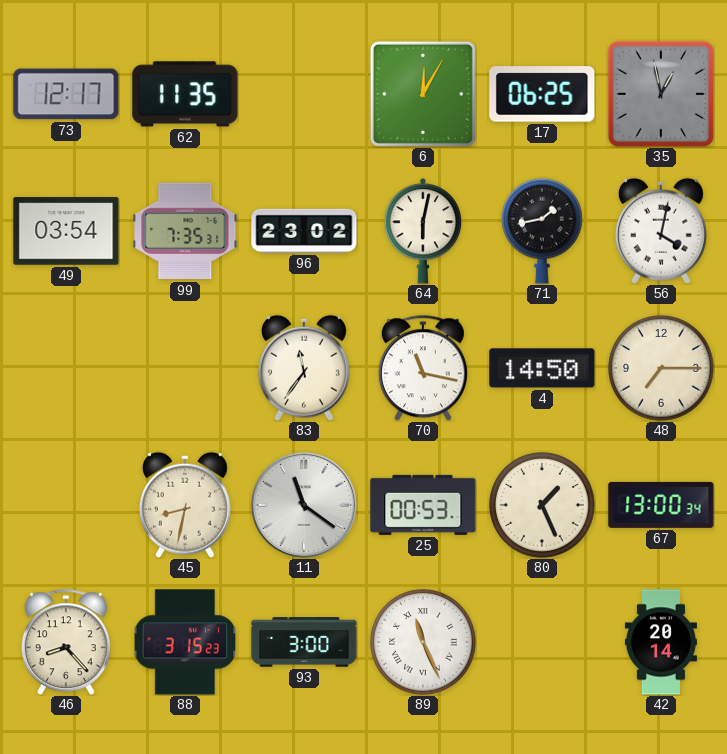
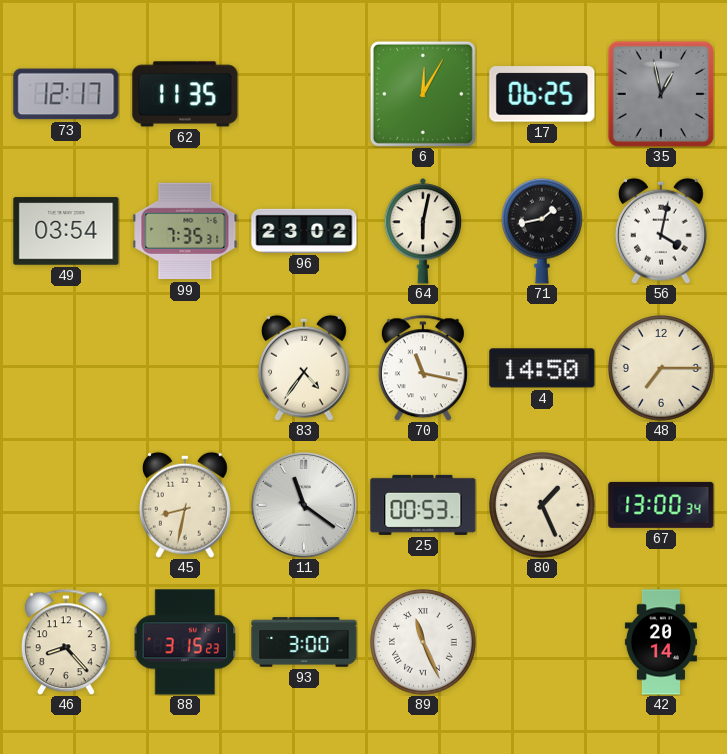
83: 11:36 -> 4:36
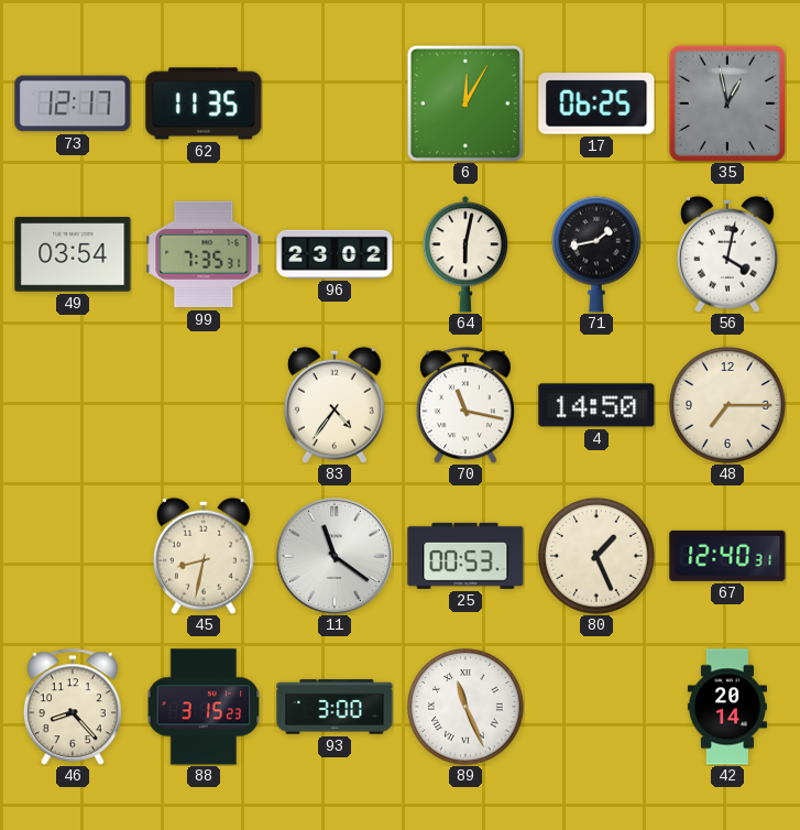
67: 13:00 -> 12:40
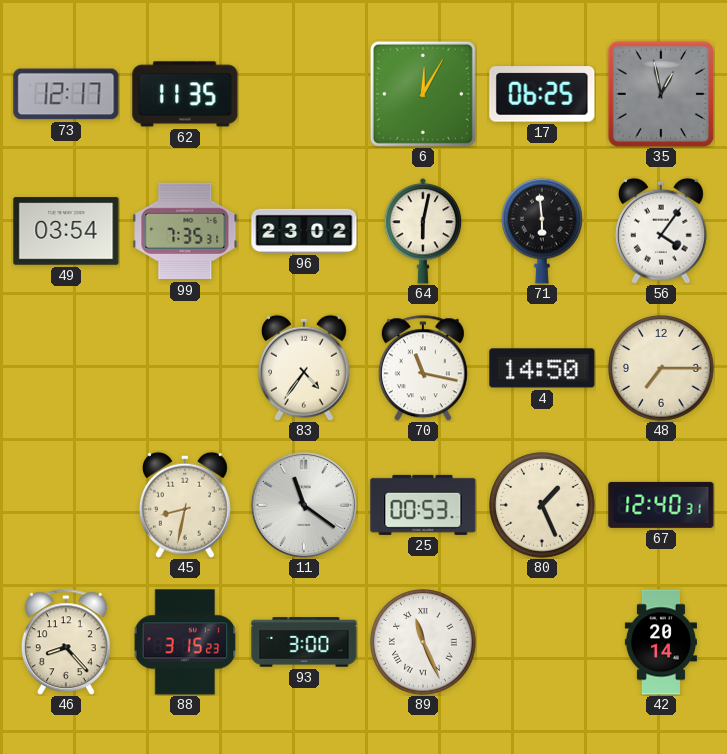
71: 1:43 -> 5:59
56: 4:02 -> 4:06
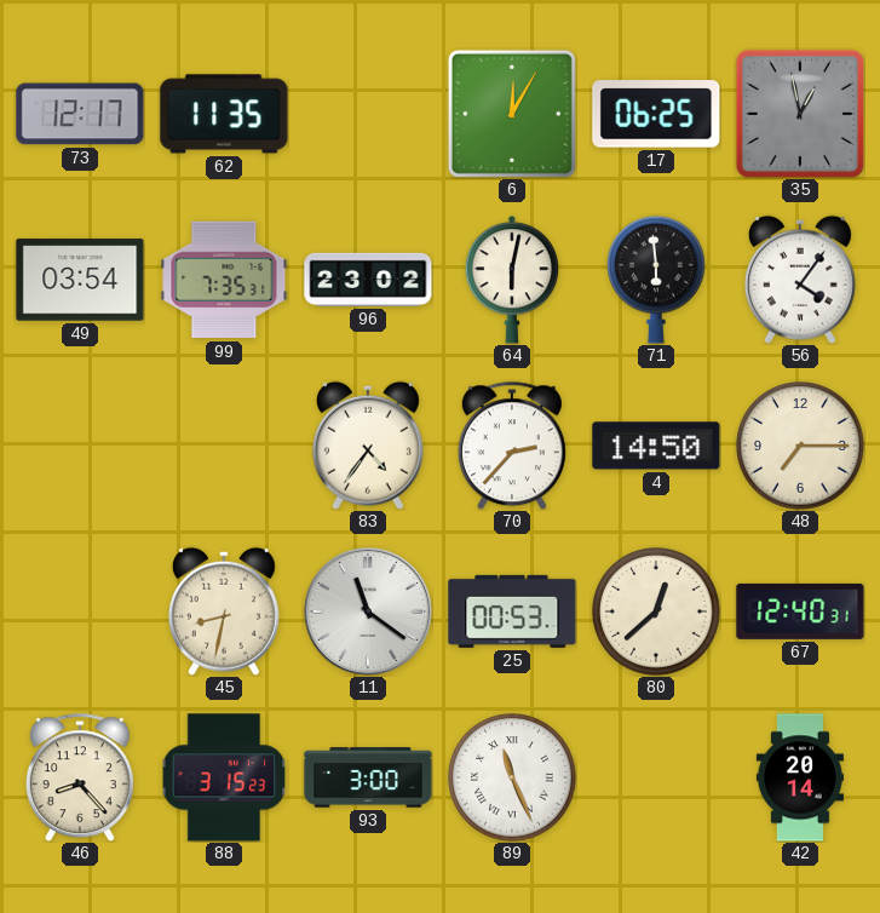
70: 11:17 -> 2:37
80: 1:26 -> 12:38
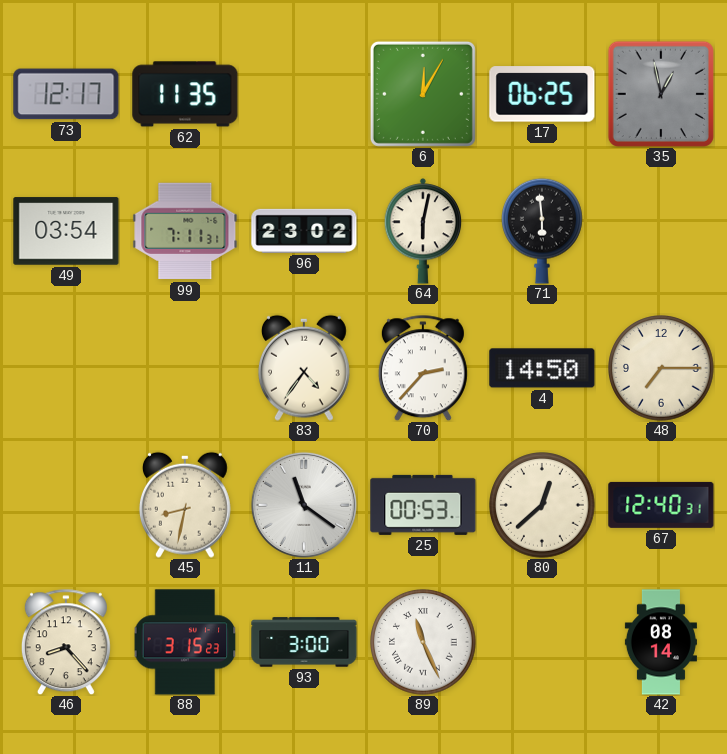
99: 7:35 -> 7:11
56: 4:06 -> none
42: 20:14 -> 08:14
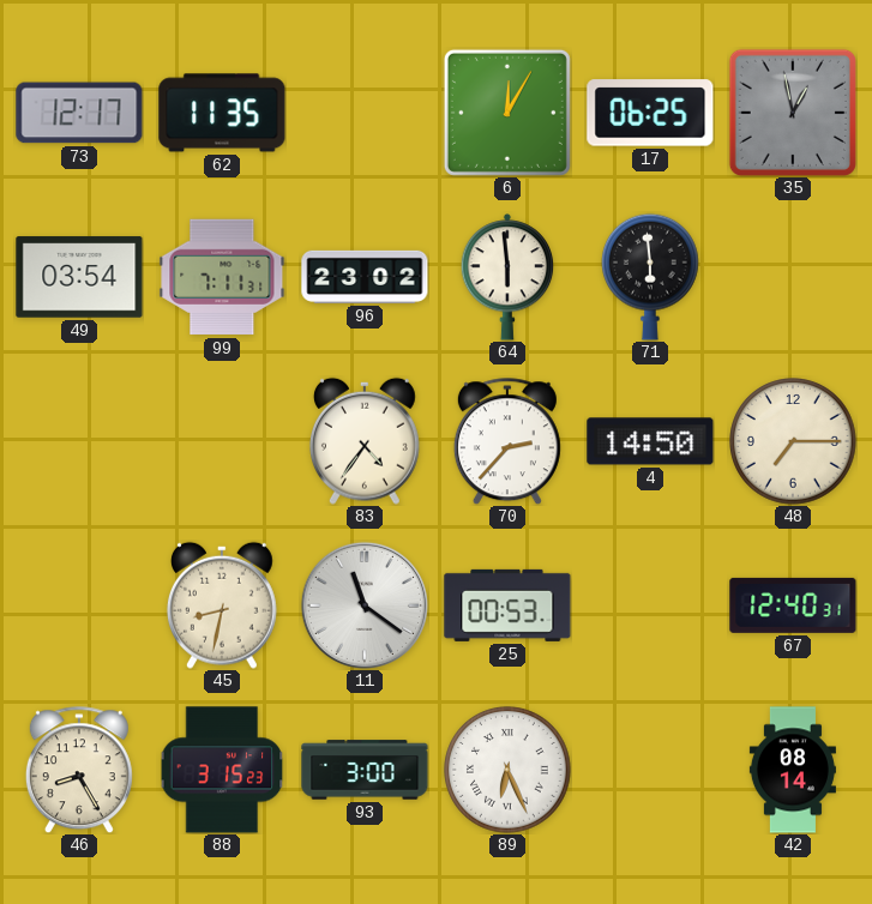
64: 6:02 -> 5:59
80: 12:38 -> none
46: 8:23 -> 8:25
89: 11:26 -> 6:26
